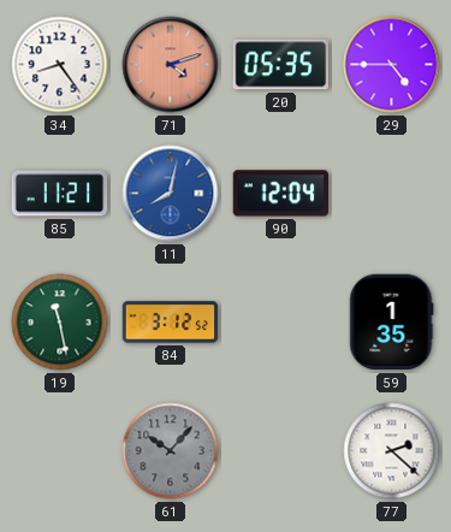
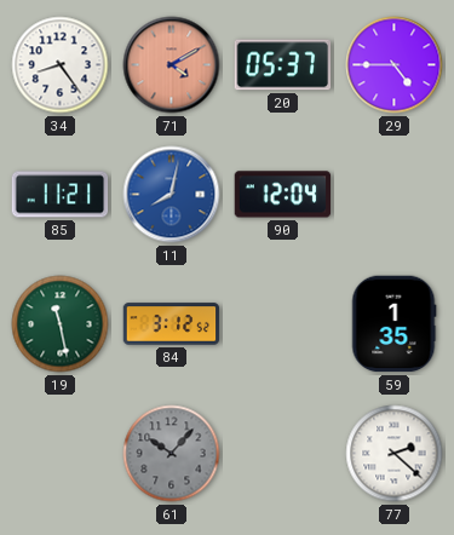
71: 4:12 -> 4:10
20: 05:35 -> 05:37
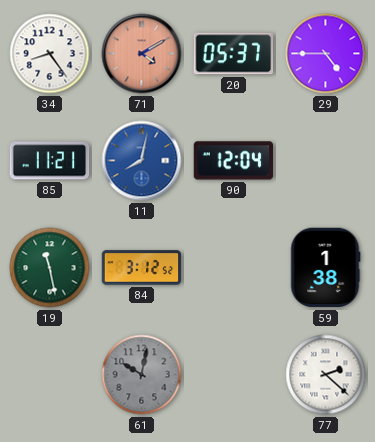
59: 1:35 -> 1:38
61: 10:07 -> 10:02
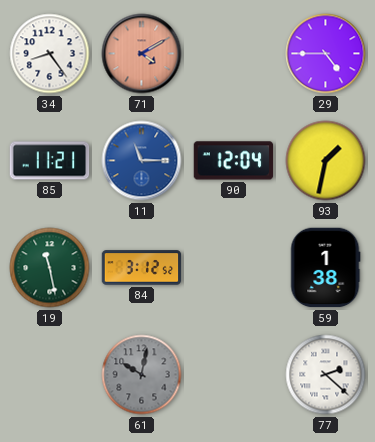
20: 05:37 -> none
11: 8:02 -> 11:15
93: none -> 1:32
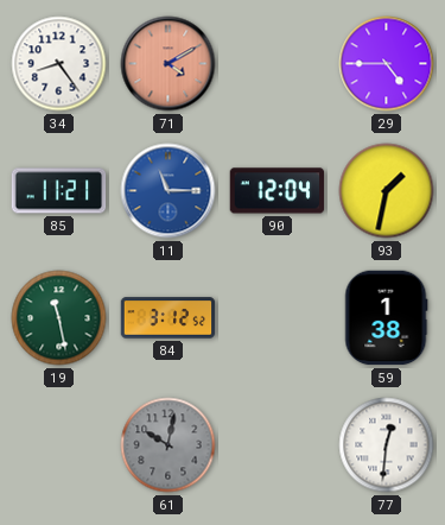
77: 2:22 -> 12:31
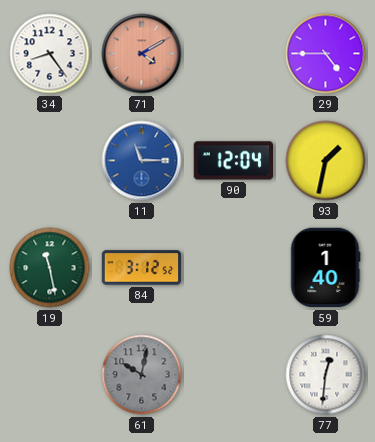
85: 11:21 -> none
59: 1:38 -> 1:40
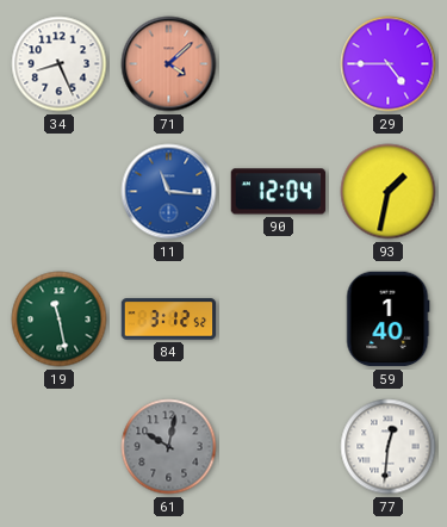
34: 8:24 -> 8:26
71: 4:10 -> 4:08
11: 11:15 -> 11:16
